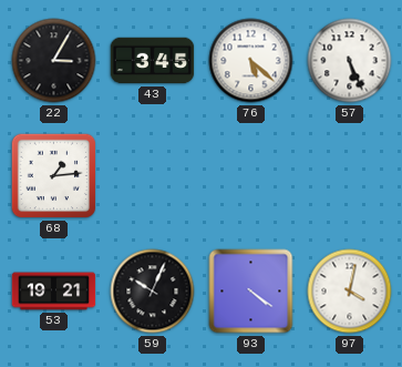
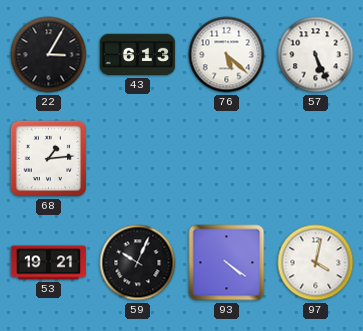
43: 3:45 -> 6:13
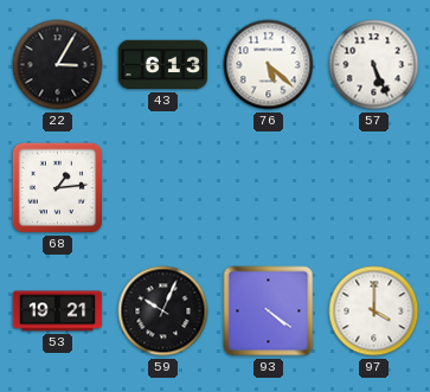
97: 4:02 -> 4:00
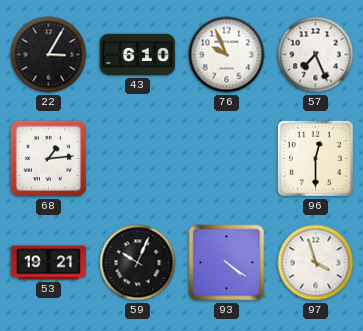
43: 6:13 -> 6:10
76: 5:22 -> 9:56
57: 5:26 -> 7:26
96: none -> 12:30
97: 4:00 -> 3:57
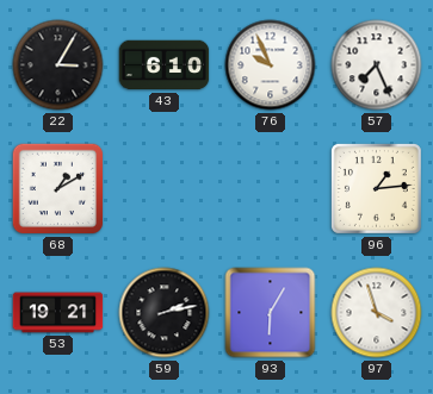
68: 1:14 -> 1:10
96: 12:30 -> 1:14
59: 10:04 -> 2:13
93: 4:21 -> 6:05
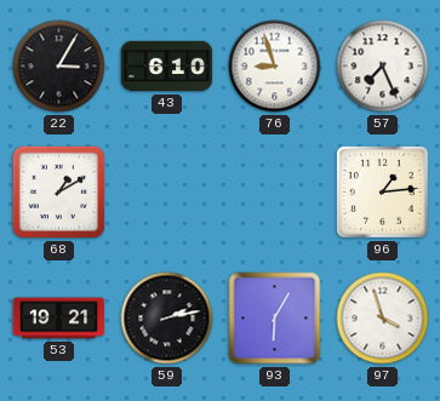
76: 9:56 -> 8:57
